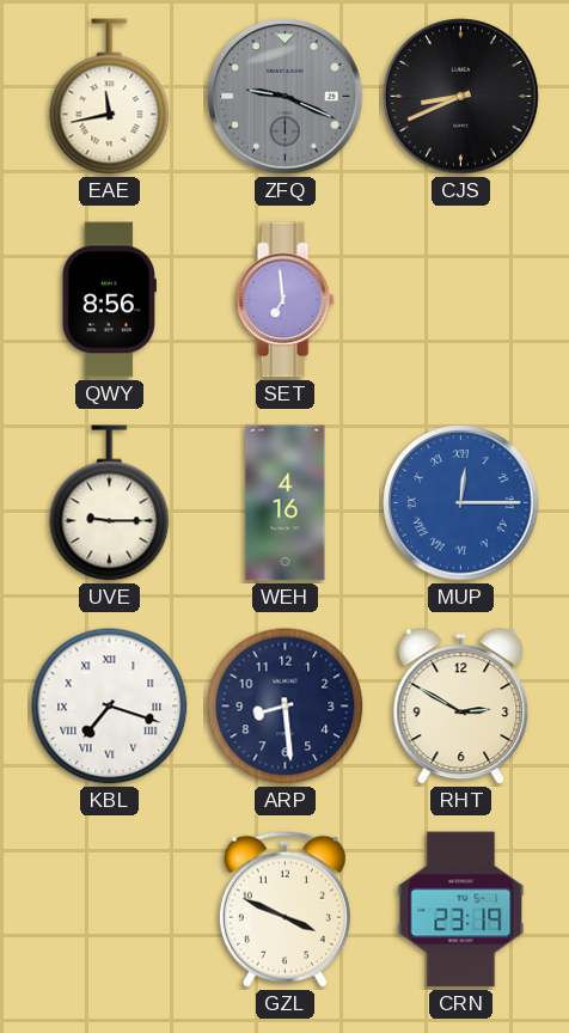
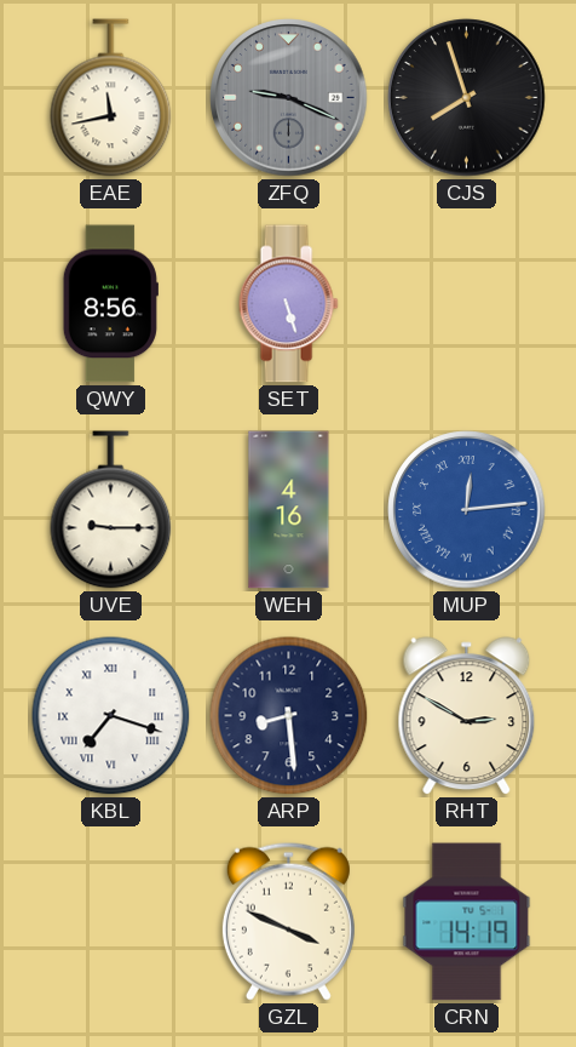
CJS: 8:41 -> 7:57
SET: 6:59 -> 5:27
MUP: 12:15 -> 12:14
CRN: 23:19 -> 14:19
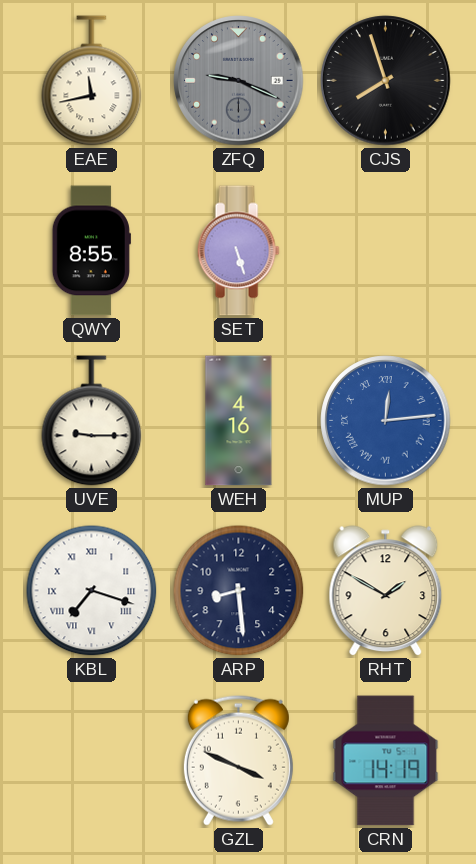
QWY: 8:56 -> 8:55
RHT: 2:50 -> 1:50
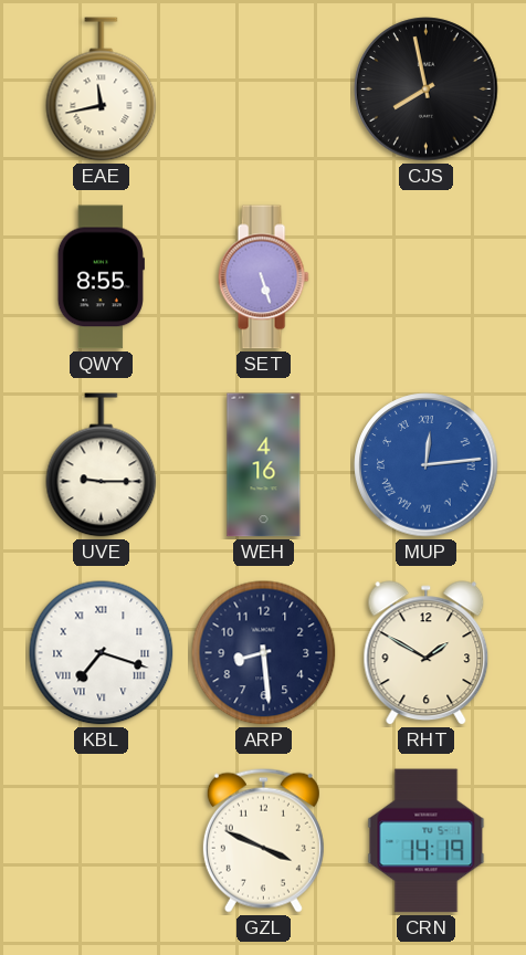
ZFQ: 9:19 -> none
CJS: 7:57 -> 7:58
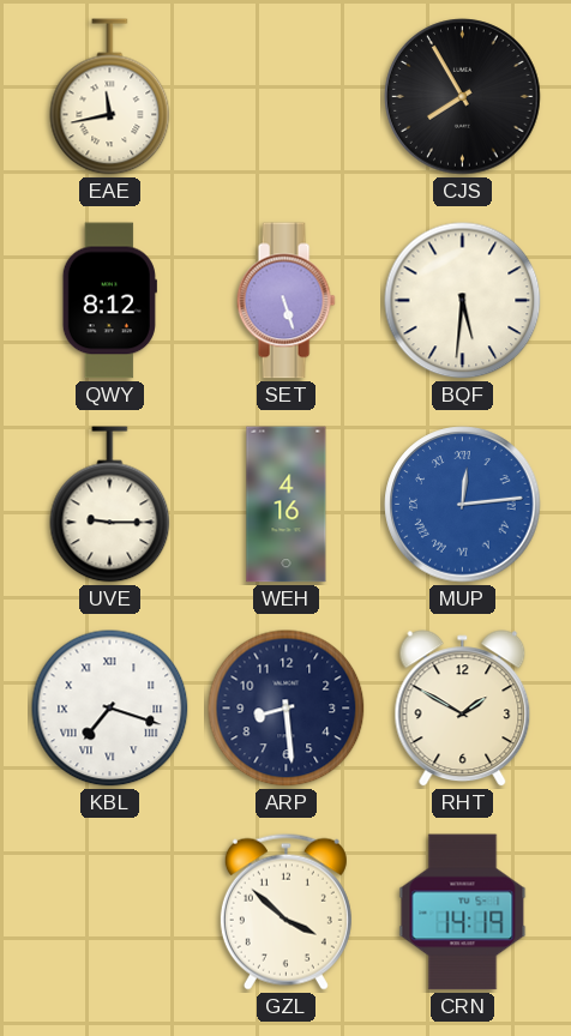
CJS: 7:58 -> 7:55
QWY: 8:55 -> 8:12
BQF: none -> 5:31
GZL: 3:49 -> 3:52
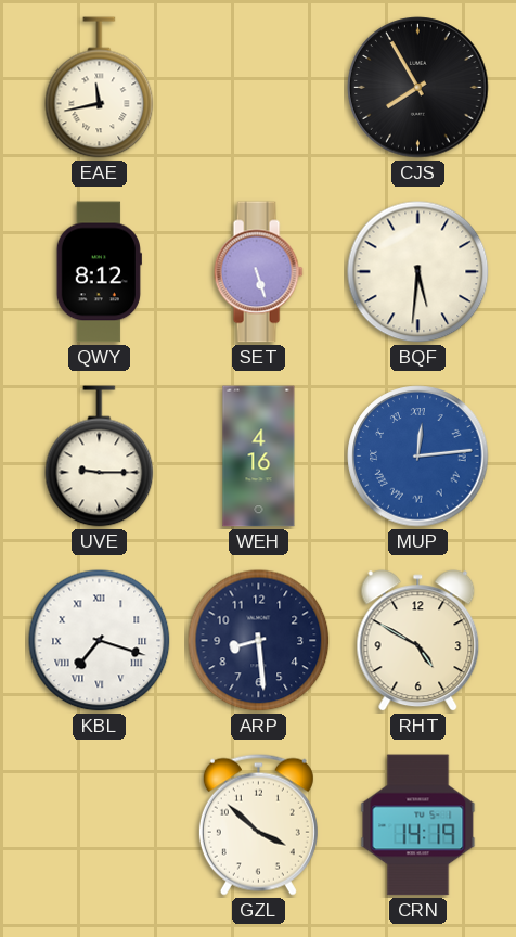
RHT: 1:50 -> 4:50
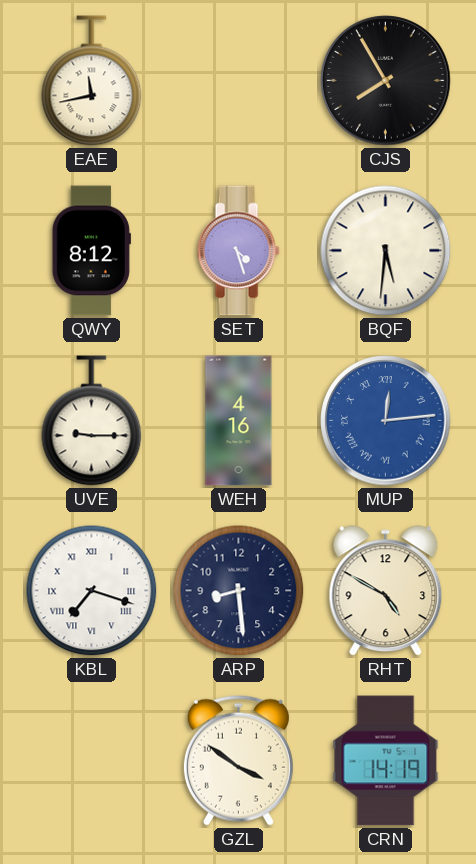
SET: 5:27 -> 4:27
GZL: 3:52 -> 3:51
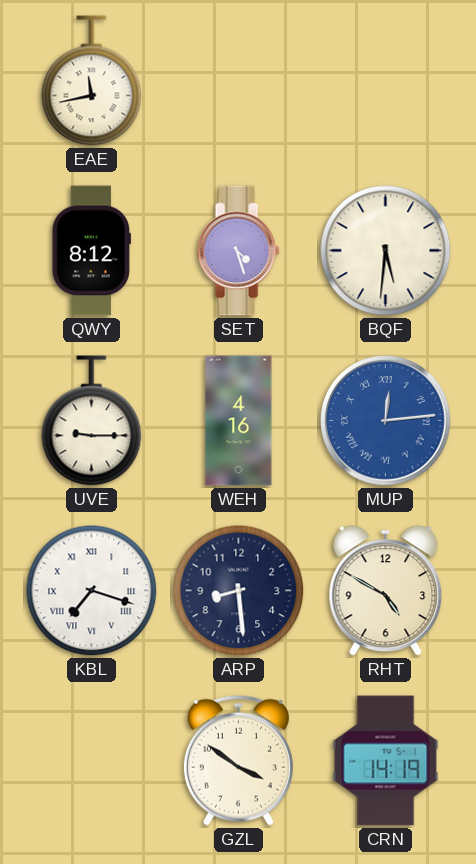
CJS: 7:55 -> none
